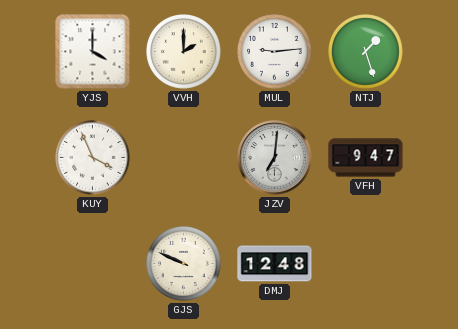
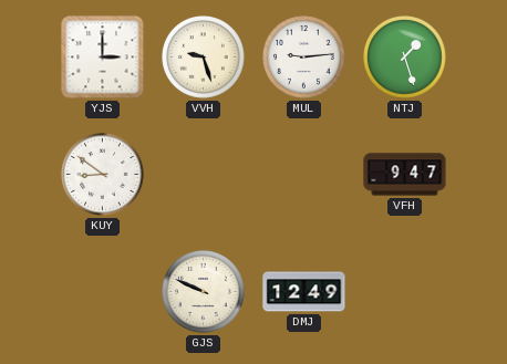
YJS: 4:00 -> 3:00
VVH: 2:00 -> 9:27
KUY: 3:56 -> 8:51
JZV: 7:01 -> none
DMJ: 12:48 -> 12:49
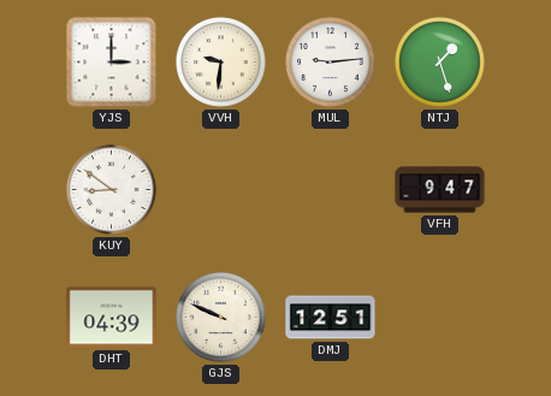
VVH: 9:27 -> 9:31
DHT: none -> 04:39
DMJ: 12:49 -> 12:51
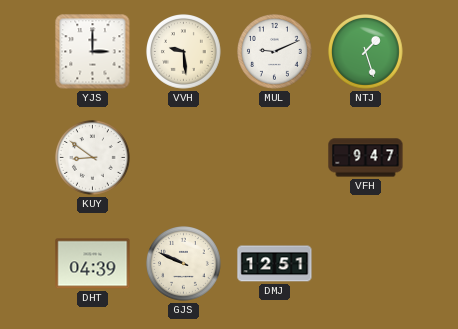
VVH: 9:31 -> 9:29
MUL: 9:14 -> 9:11
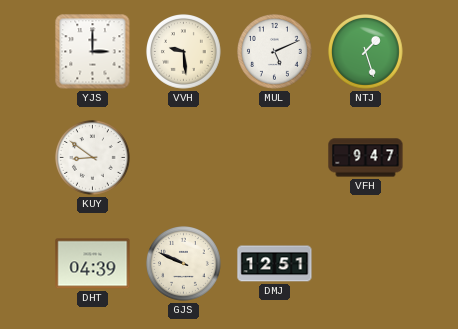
MUL: 9:11 -> 5:11
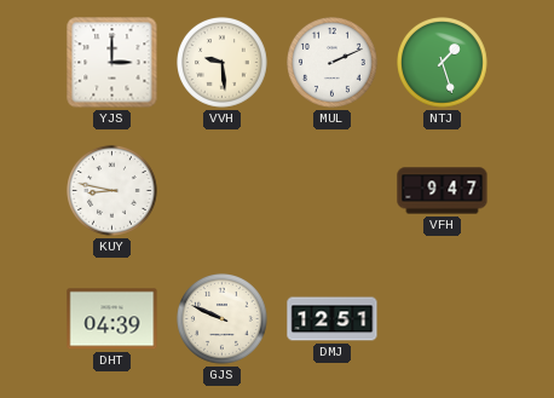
MUL: 5:11 -> 2:11
KUY: 8:51 -> 8:47
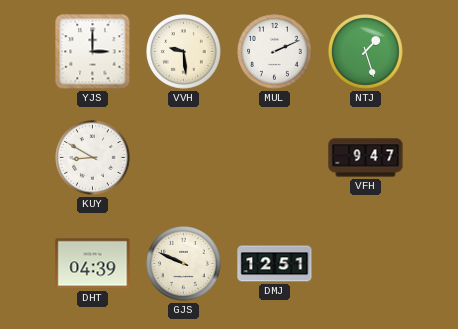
KUY: 8:47 -> 8:50
